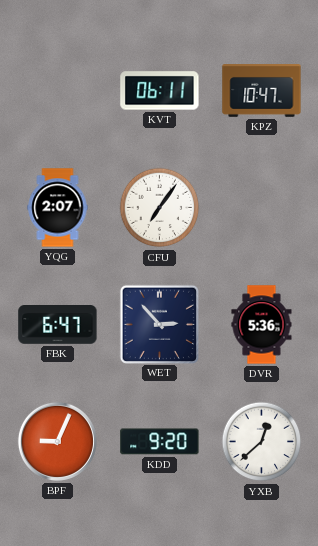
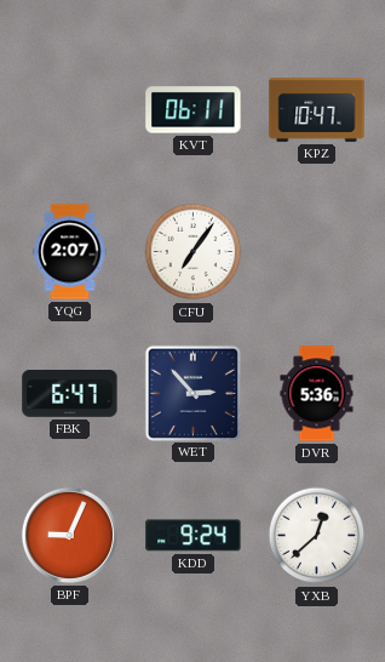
KDD: 9:20 -> 9:24
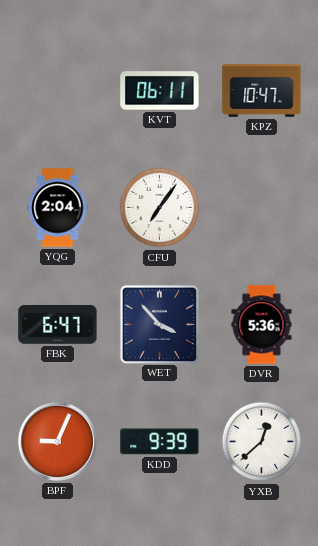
YQG: 2:07 -> 2:04
WET: 2:53 -> 3:53
KDD: 9:24 -> 9:39
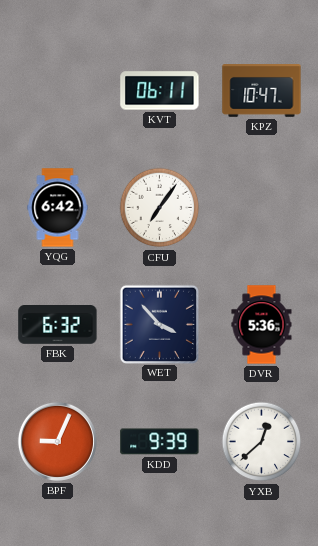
YQG: 2:04 -> 6:42
FBK: 6:47 -> 6:32
